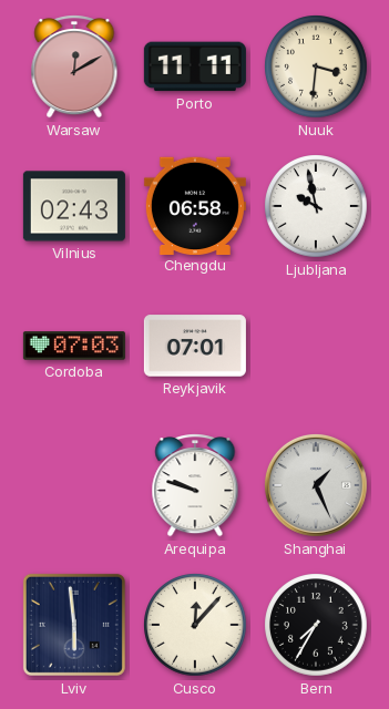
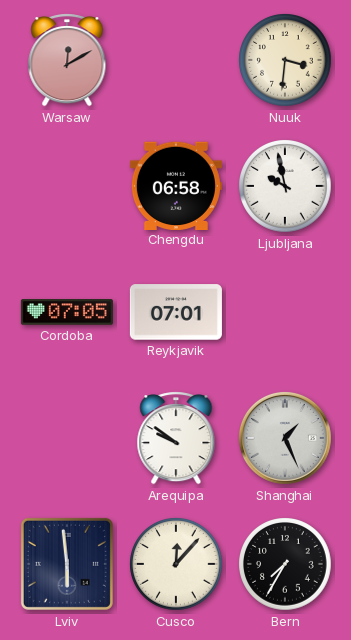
Porto: 11:11 -> none
Vilnius: 02:43 -> none
Cordoba: 07:03 -> 07:05
Arequipa: 9:48 -> 9:51
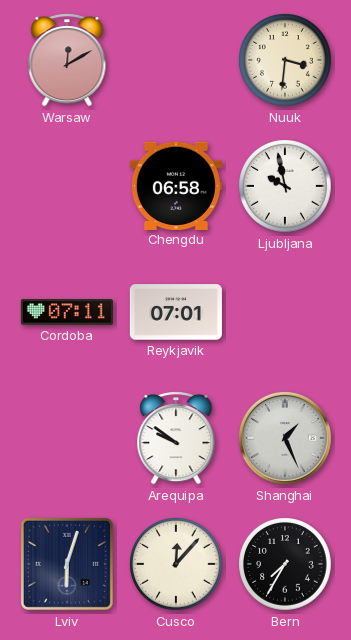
Cordoba: 07:05 -> 07:11
Lviv: 5:59 -> 6:03
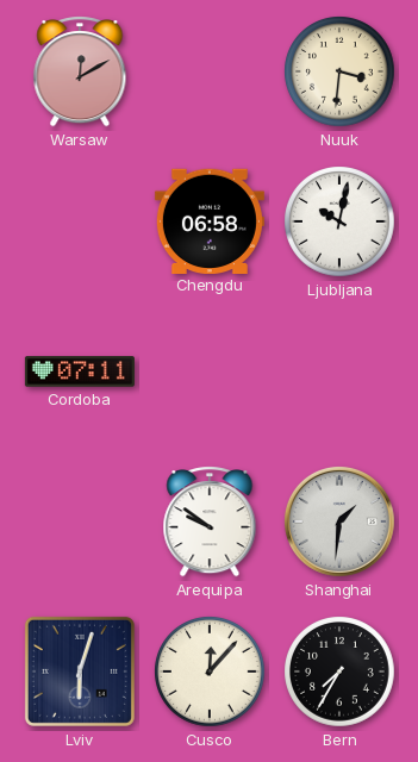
Ljubljana: 9:58 -> 10:02
Reykjavik: 07:01 -> none
Shanghai: 1:26 -> 1:31
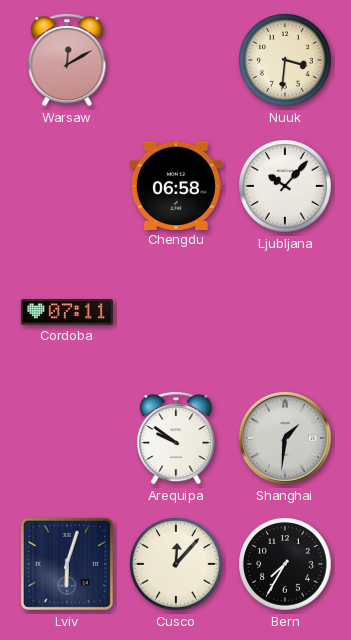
Ljubljana: 10:02 -> 10:07
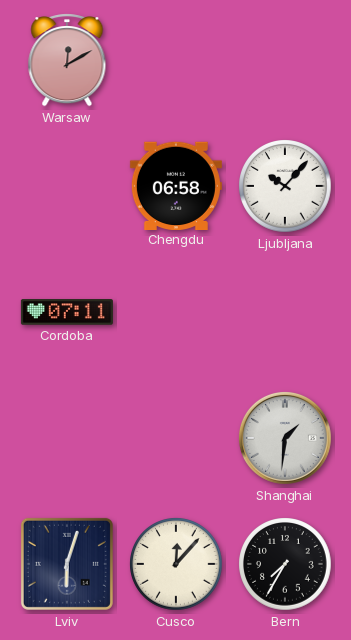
Nuuk: 3:31 -> none
Arequipa: 9:51 -> none
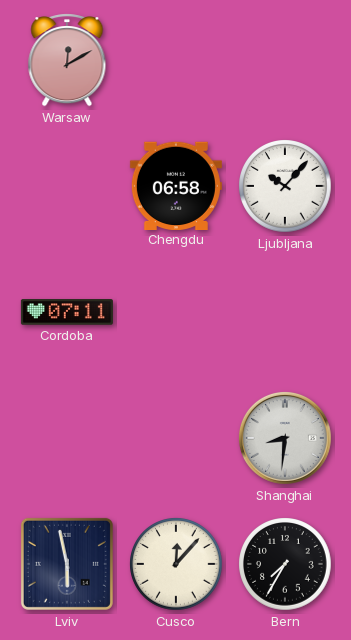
Shanghai: 1:31 -> 8:31
Lviv: 6:03 -> 5:58
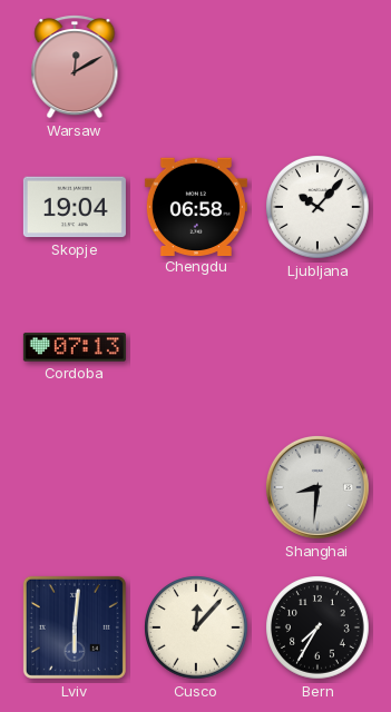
Skopje: none -> 19:04
Cordoba: 07:11 -> 07:13
Lviv: 5:58 -> 6:01
